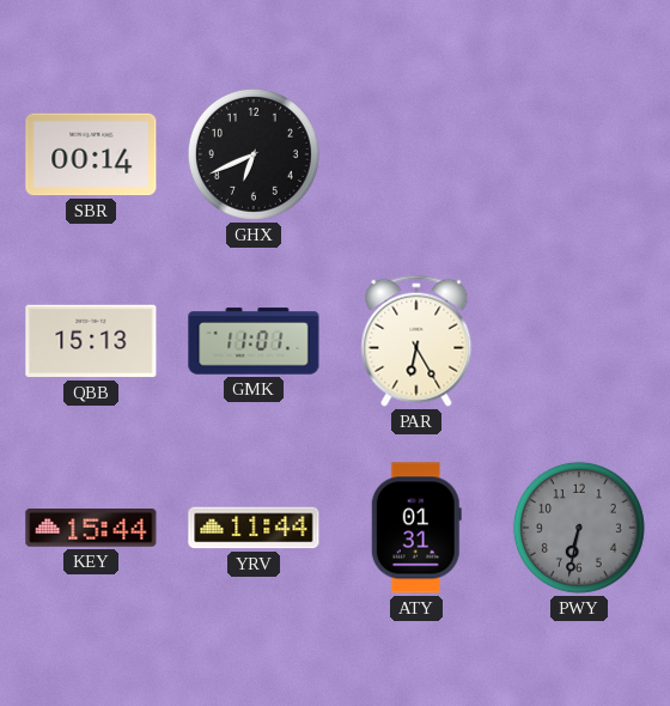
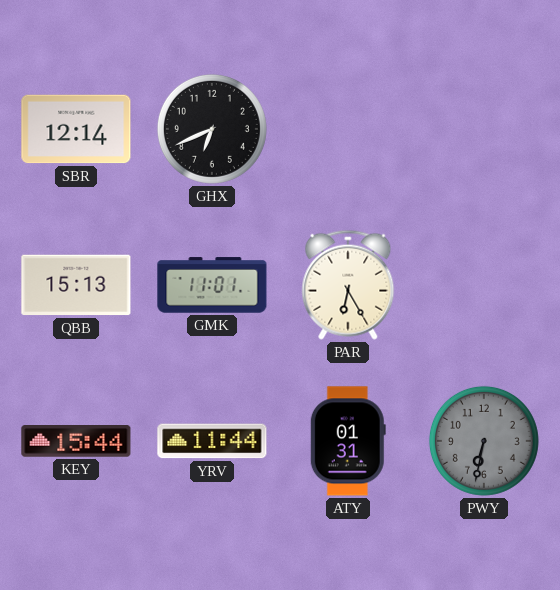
SBR: 00:14 -> 12:14
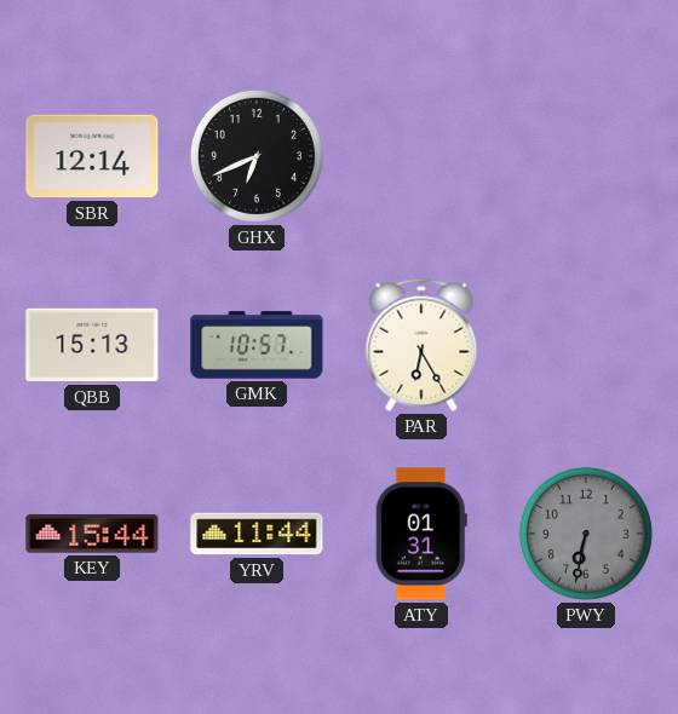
GMK: 11:01 -> 10:57
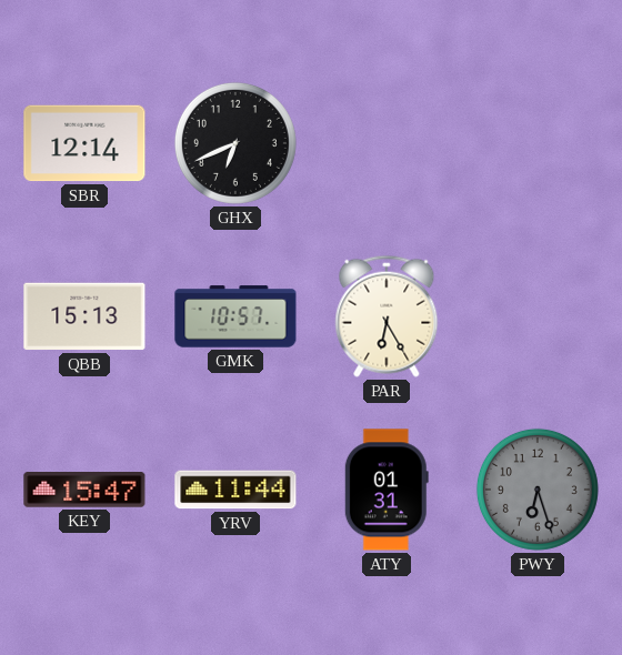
KEY: 15:44 -> 15:47
PWY: 6:32 -> 6:27
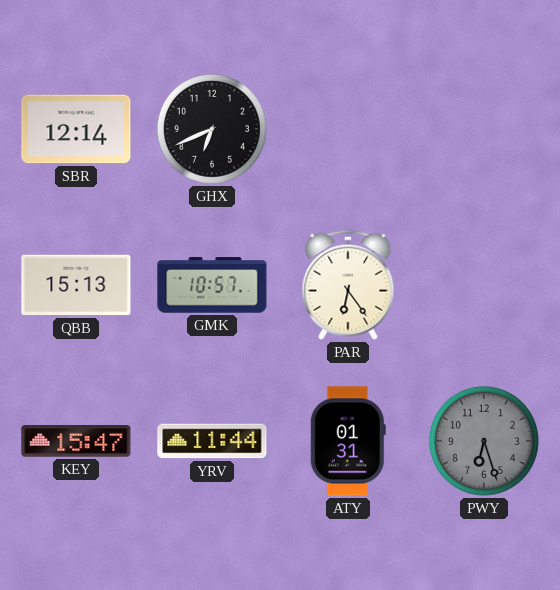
PAR: 6:25 -> 6:24
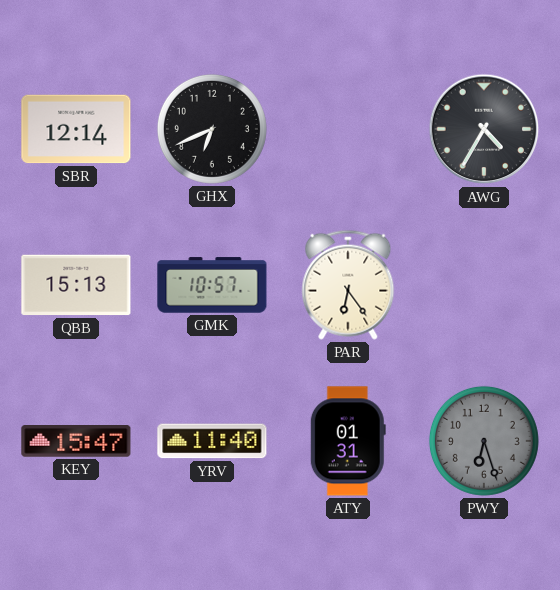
AWG: none -> 4:35
YRV: 11:44 -> 11:40
